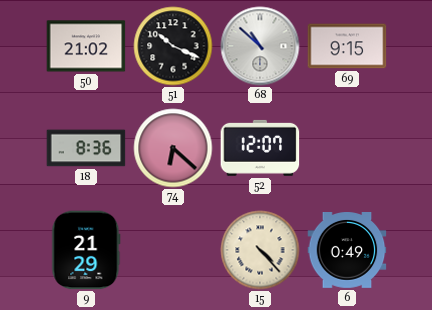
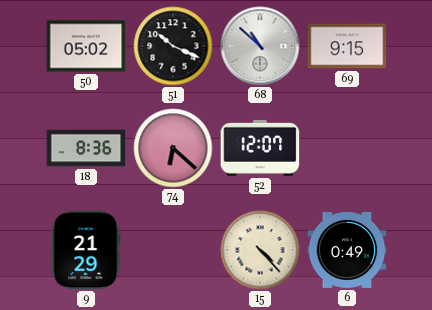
50: 21:02 -> 05:02
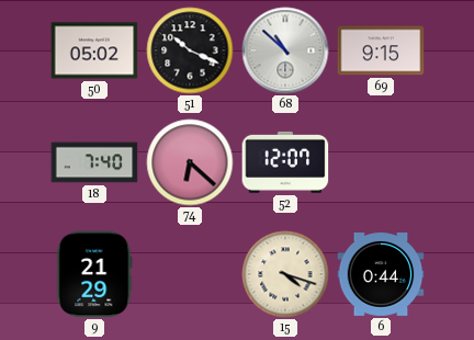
18: 8:36 -> 7:40
15: 4:23 -> 4:18
6: 0:49 -> 0:44
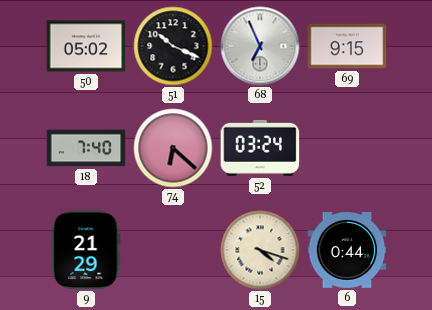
68: 10:52 -> 6:56
52: 12:07 -> 03:24
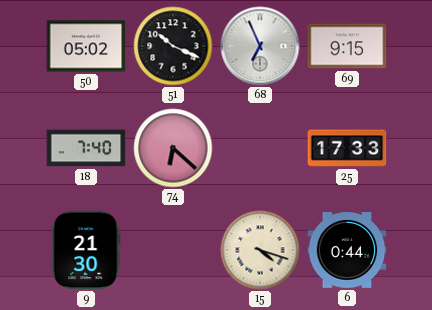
52: 03:24 -> none
25: none -> 17:33
9: 21:29 -> 21:30
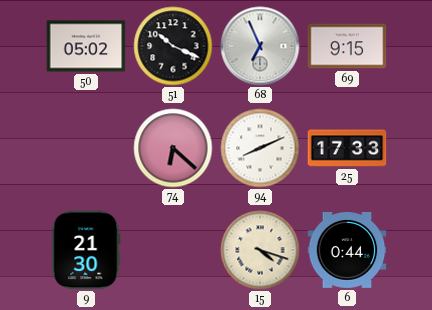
18: 7:40 -> none
94: none -> 8:11
